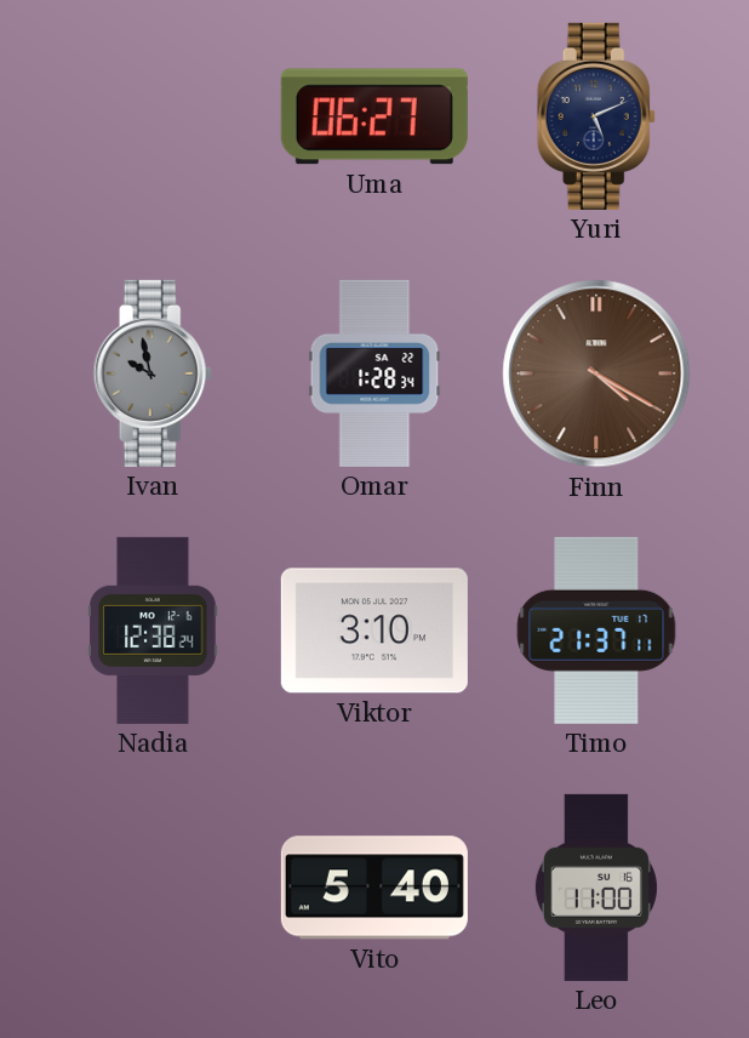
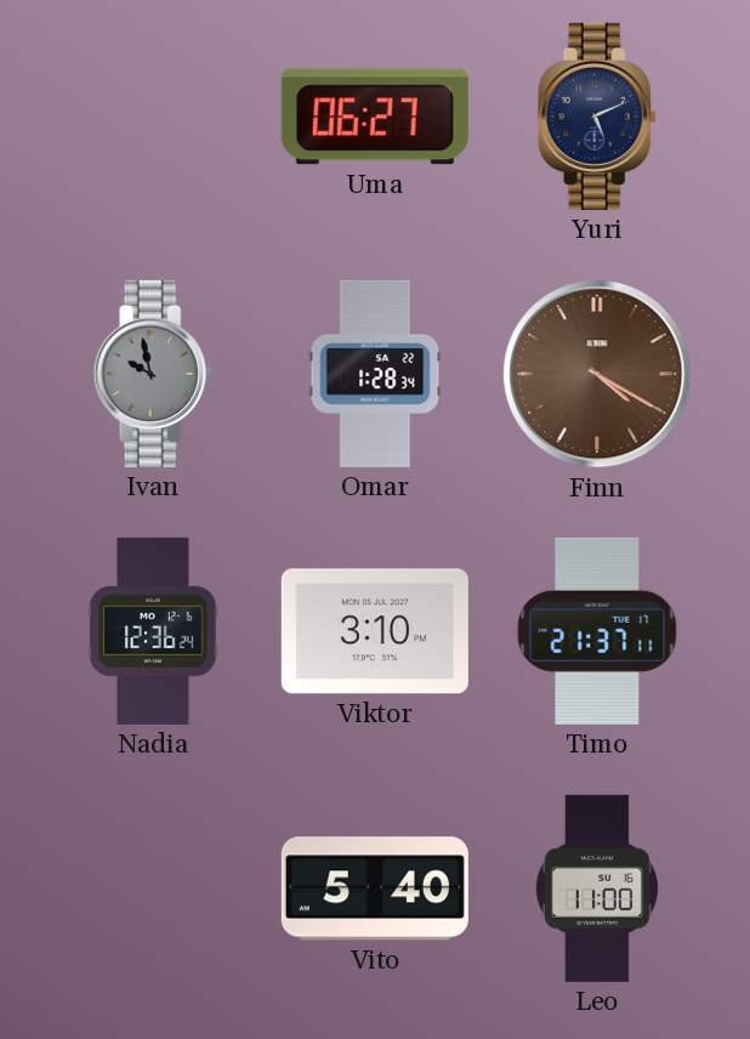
Nadia: 12:38 -> 12:36
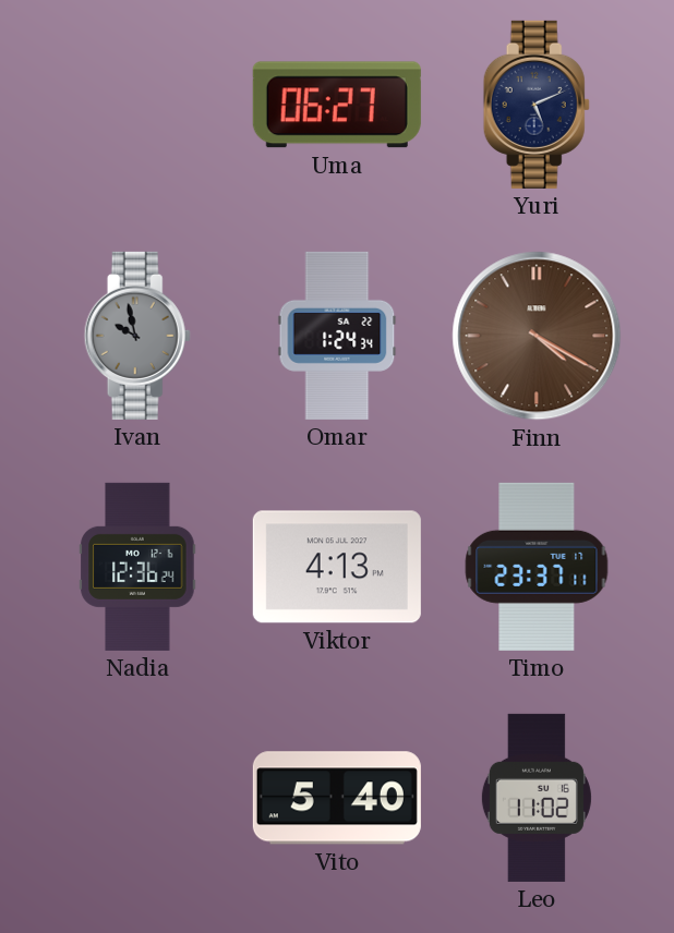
Omar: 1:28 -> 1:24
Viktor: 3:10 -> 4:13
Timo: 21:37 -> 23:37
Leo: 11:00 -> 11:02
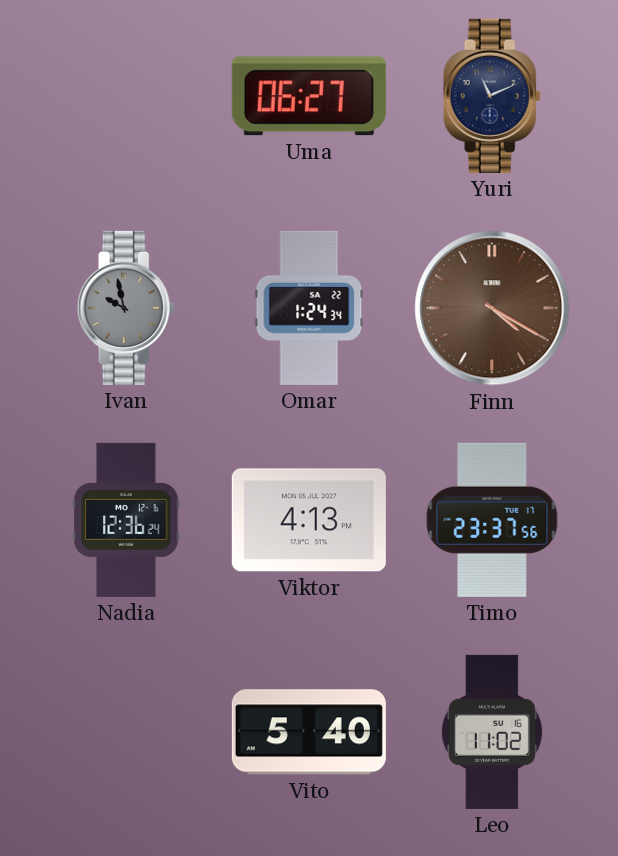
Yuri: 5:11 -> 11:11
Timo: 23:37:11 -> 23:37:56
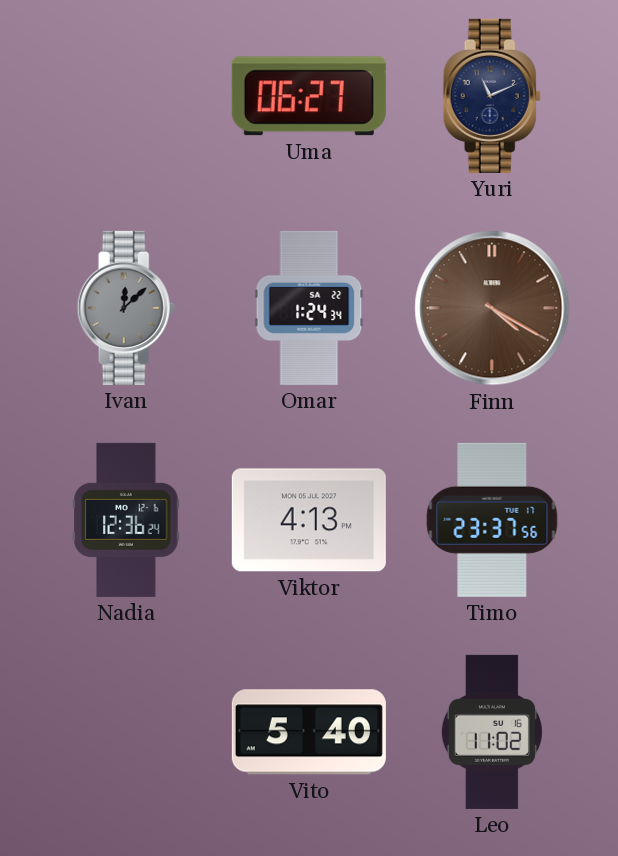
Ivan: 9:58 -> 12:08
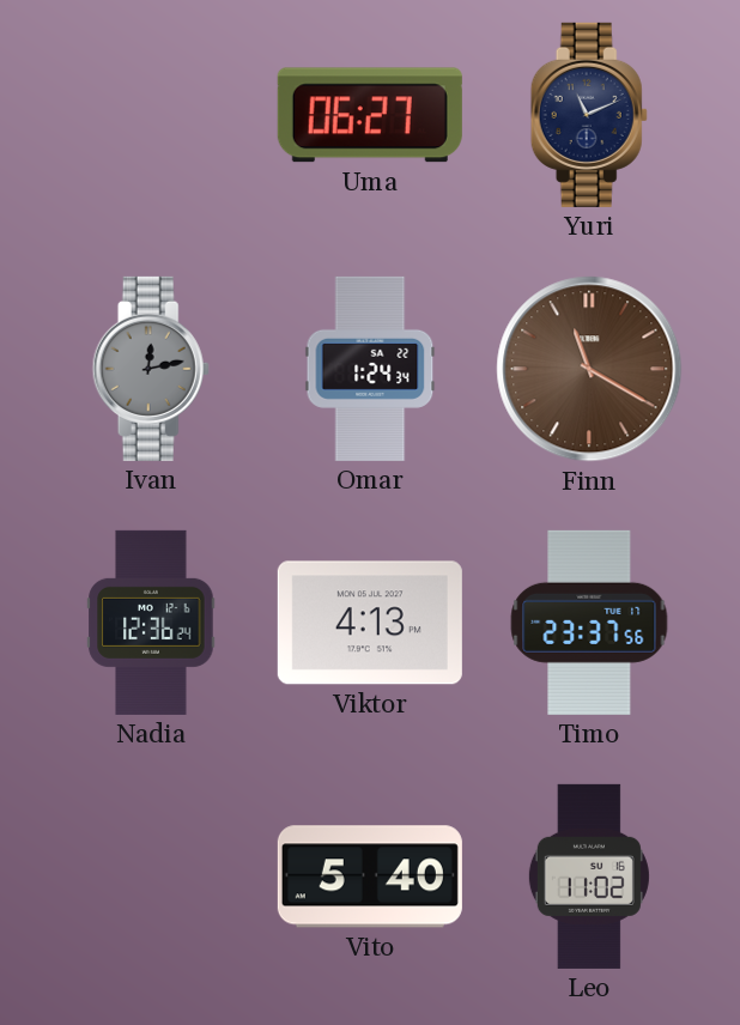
Ivan: 12:08 -> 12:13
Finn: 4:20 -> 11:20
